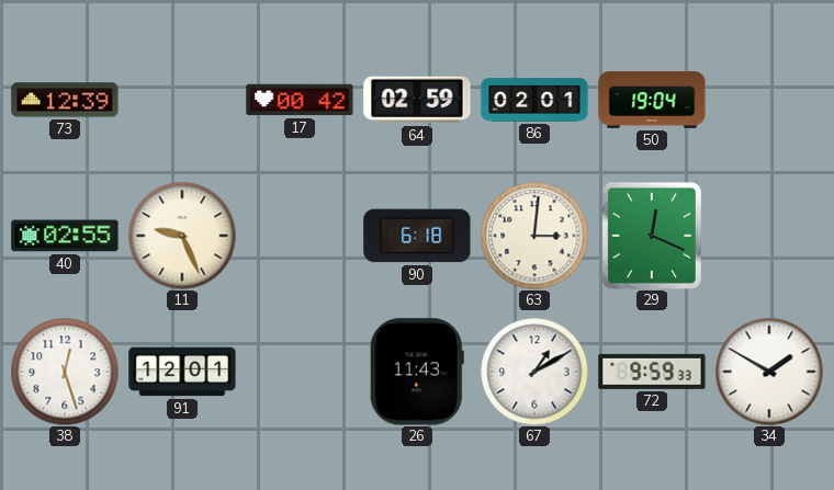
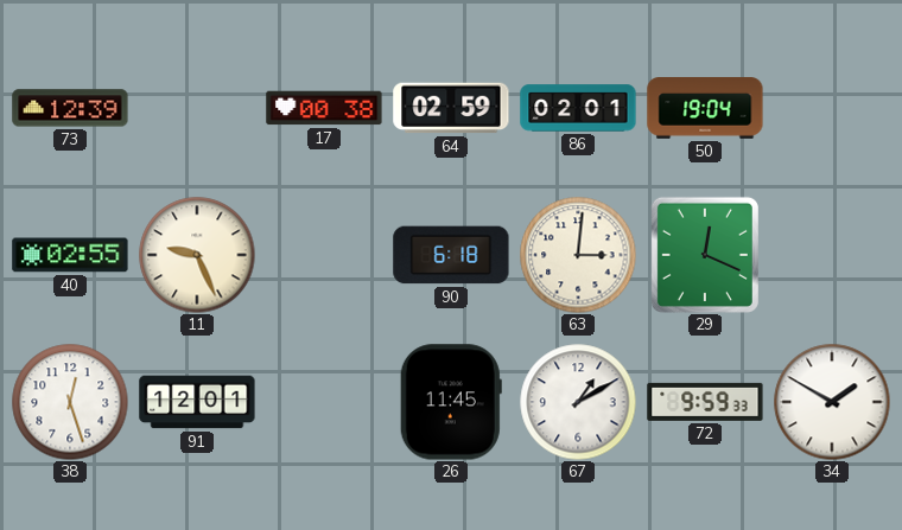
17: 00:42 -> 00:38
26: 11:43 -> 11:45
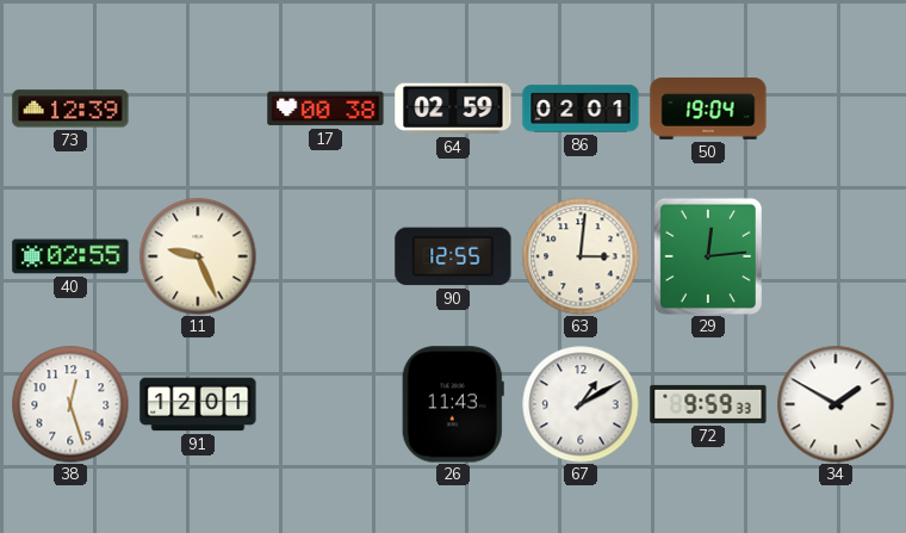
90: 6:18 -> 12:55
29: 12:19 -> 12:14
26: 11:45 -> 11:43
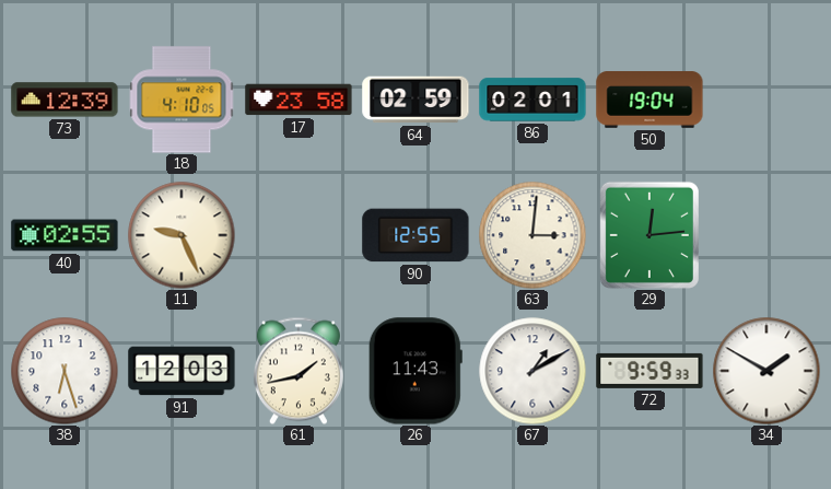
18: none -> 4:10
17: 00:38 -> 23:58
38: 12:27 -> 6:27
91: 12:01 -> 12:03
61: none -> 1:43
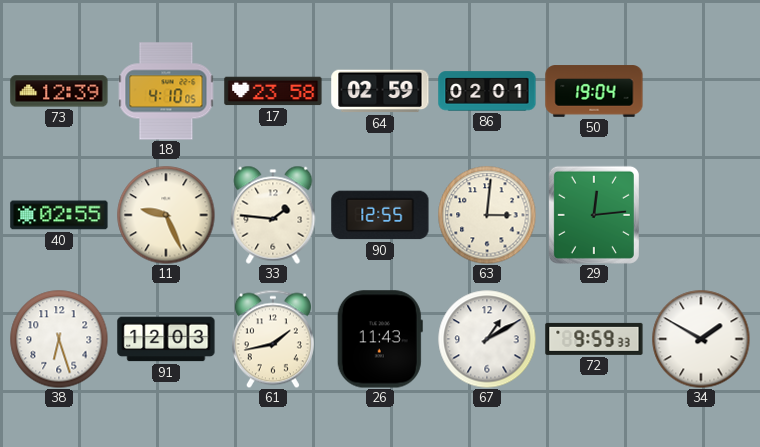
33: none -> 1:46
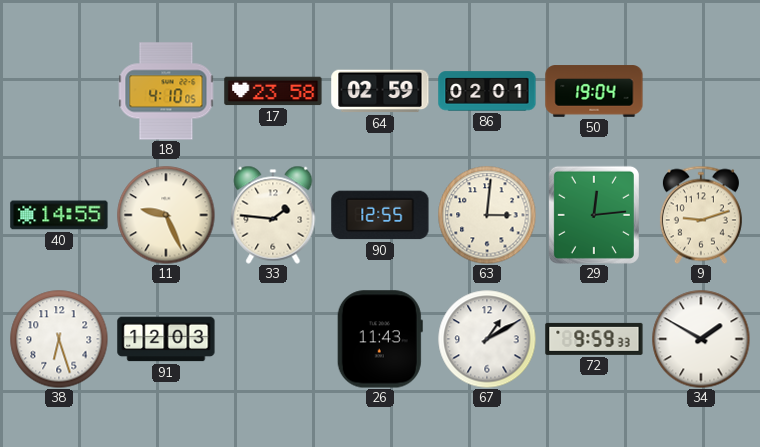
73: 12:39 -> none
40: 02:55 -> 14:55
9: none -> 9:12
61: 1:43 -> none
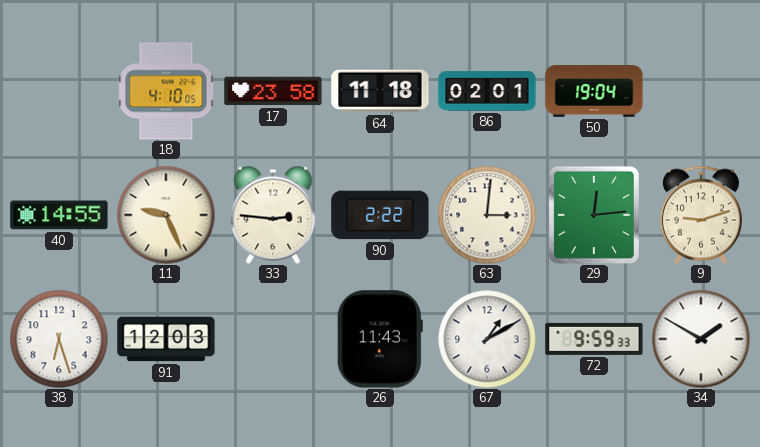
64: 02:59 -> 11:18
33: 1:46 -> 2:46
90: 12:55 -> 2:22
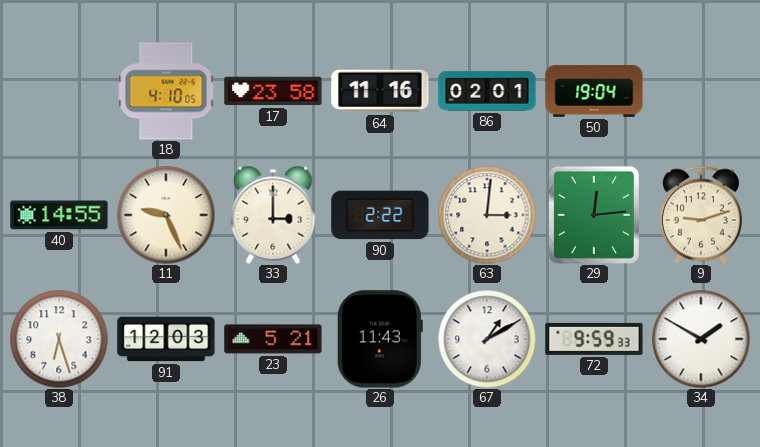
64: 11:18 -> 11:16
33: 2:46 -> 3:00
23: none -> 5:21
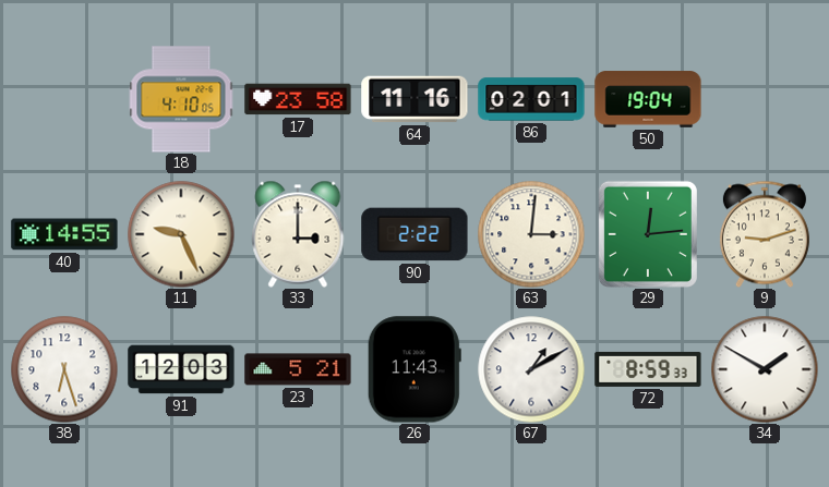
72: 9:59 -> 8:59
